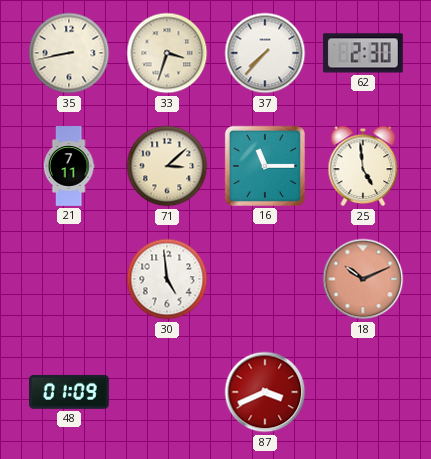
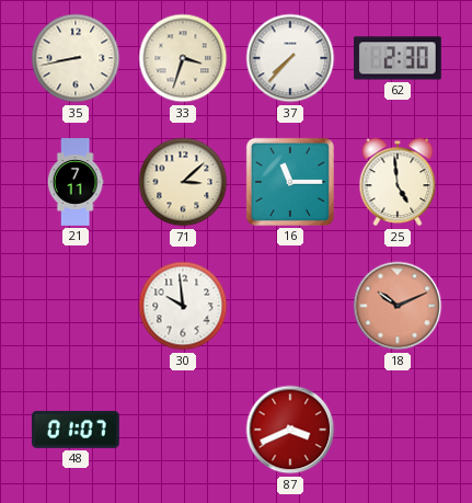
30: 4:59 -> 9:59
48: 01:09 -> 01:07
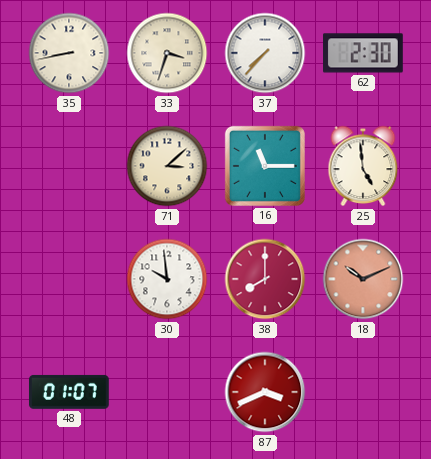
21: 7:11 -> none
38: none -> 8:00
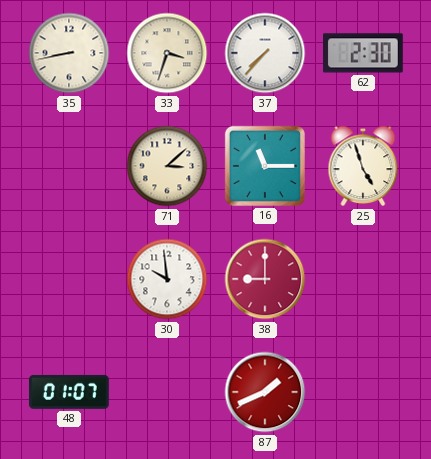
25: 4:59 -> 4:57
38: 8:00 -> 9:00
18: 10:11 -> none
87: 3:41 -> 1:41
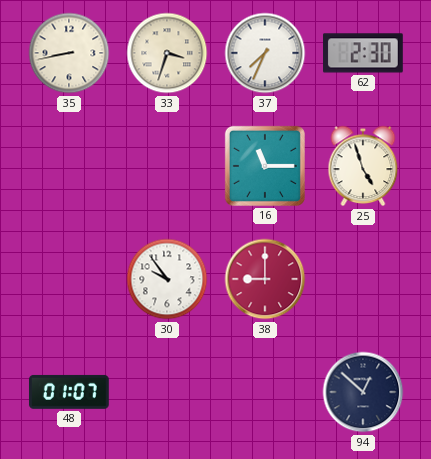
37: 7:37 -> 7:34
71: 3:08 -> none
30: 9:59 -> 9:54
87: 1:41 -> none
94: none -> 12:52
